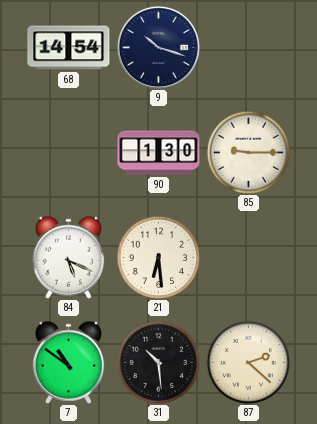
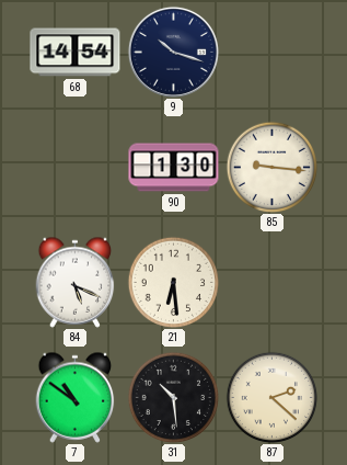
85: 9:15 -> 9:16
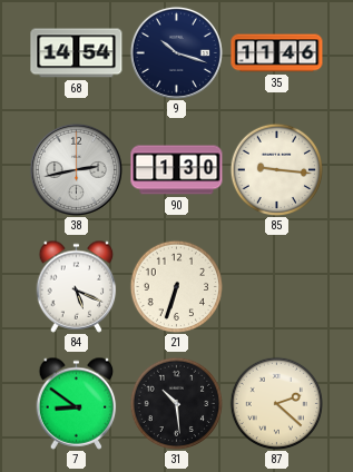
35: none -> 11:46
38: none -> 2:43
21: 6:29 -> 6:33
7: 10:51 -> 8:51
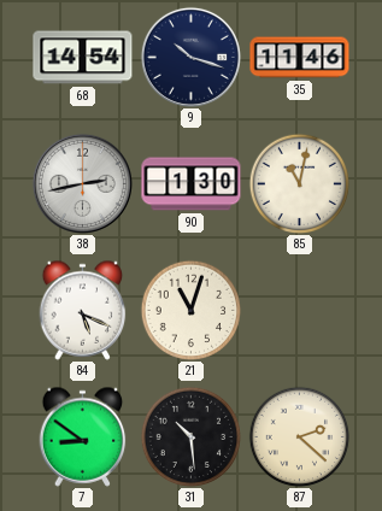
85: 9:16 -> 11:02
21: 6:33 -> 11:03
